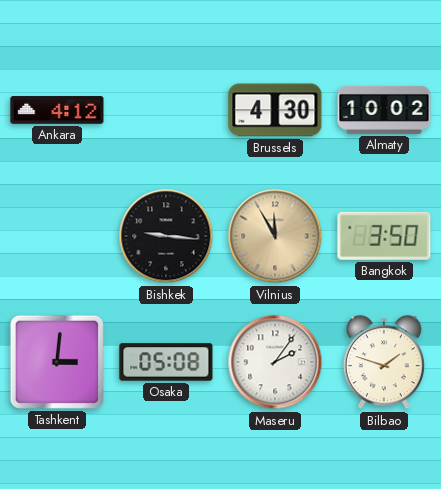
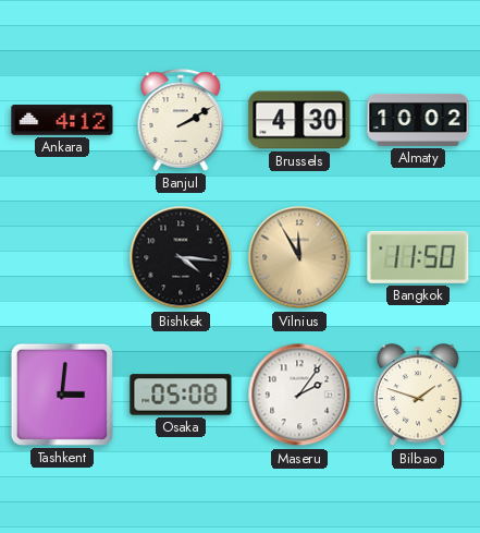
Banjul: none -> 2:10
Bishkek: 9:16 -> 4:16
Bangkok: 3:50 -> 11:50
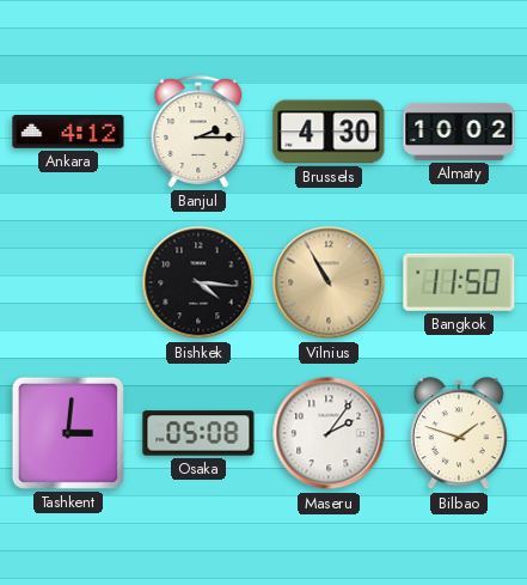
Banjul: 2:10 -> 2:15
Vilnius: 11:55 -> 10:55
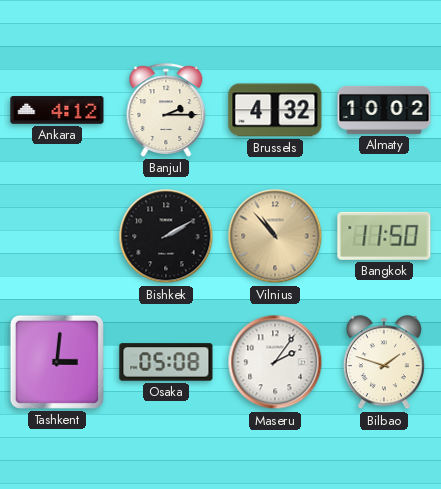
Brussels: 4:30 -> 4:32
Bishkek: 4:16 -> 2:10
Vilnius: 10:55 -> 10:53
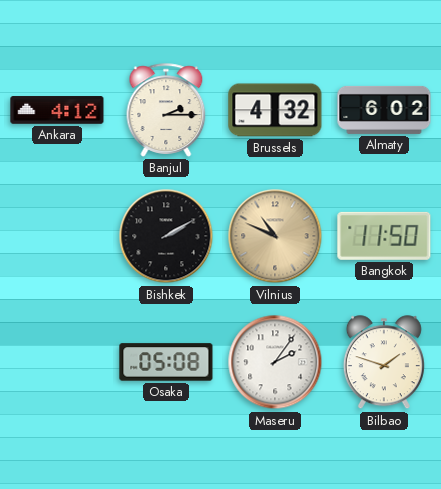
Almaty: 10:02 -> 6:02
Vilnius: 10:53 -> 10:49
Tashkent: 3:01 -> none
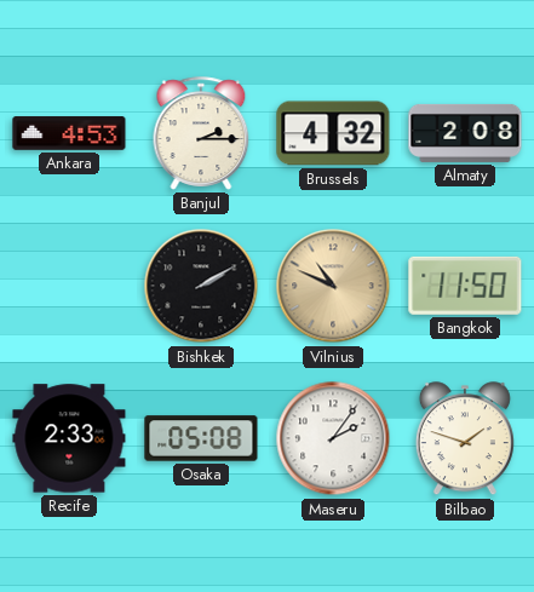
Ankara: 4:12 -> 4:53
Almaty: 6:02 -> 2:08
Recife: none -> 2:33
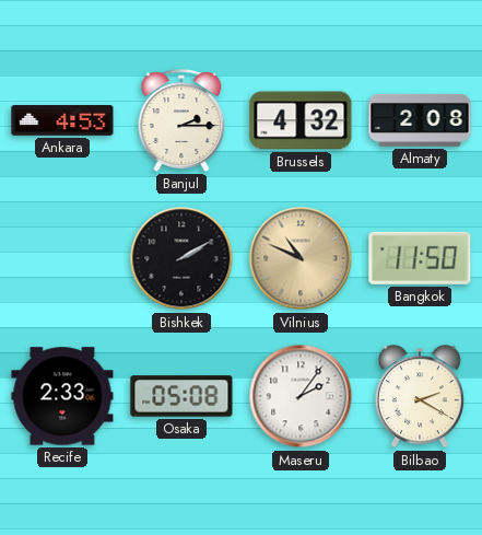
Bilbao: 1:48 -> 2:20
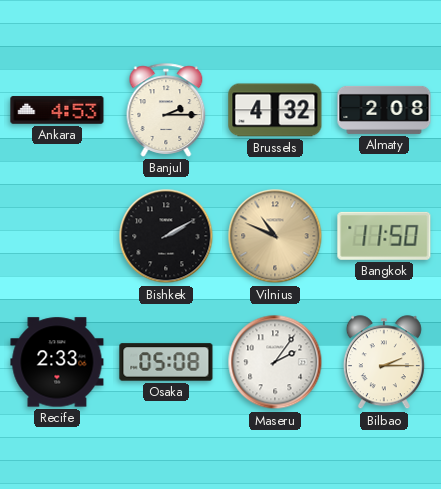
Bilbao: 2:20 -> 2:15
